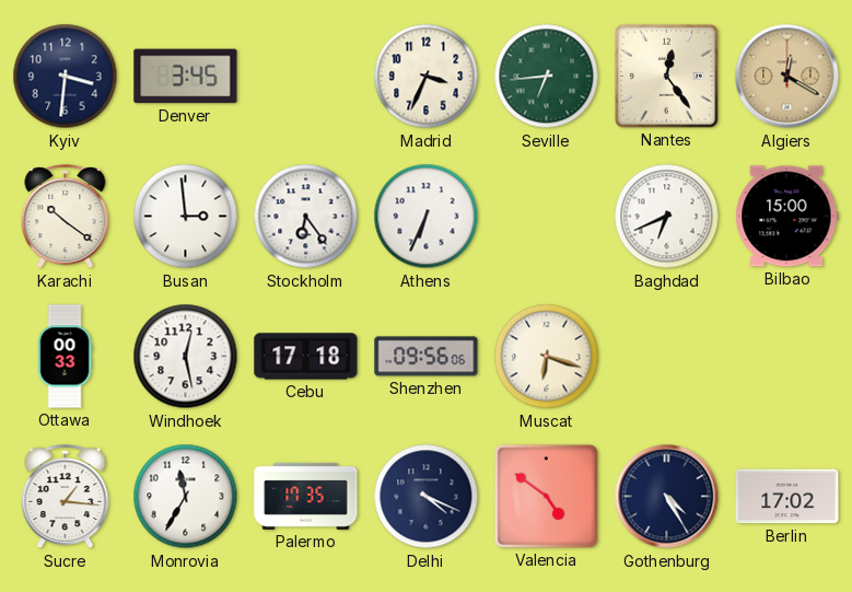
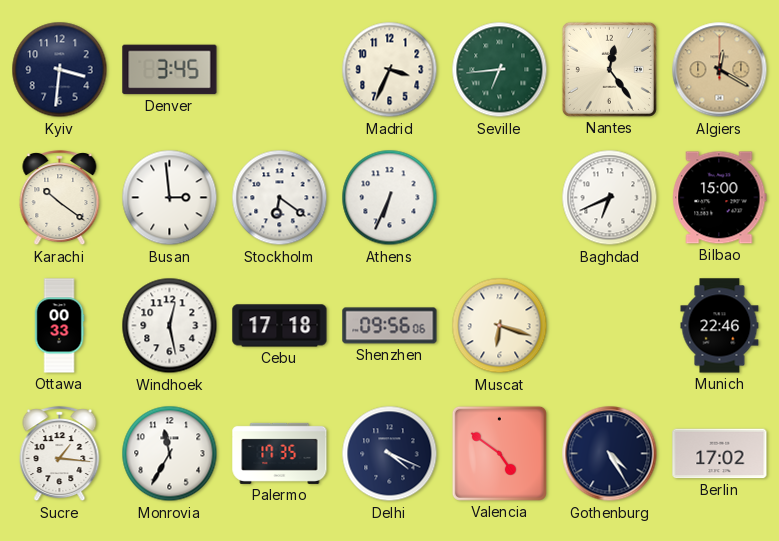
Stockholm: 6:24 -> 6:21
Munich: none -> 22:46
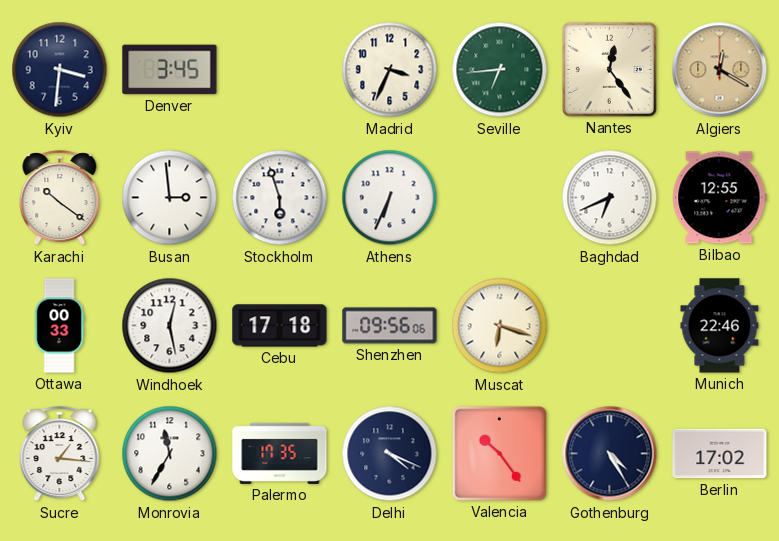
Stockholm: 6:21 -> 5:57
Bilbao: 15:00 -> 12:55
Valencia: 4:51 -> 10:24
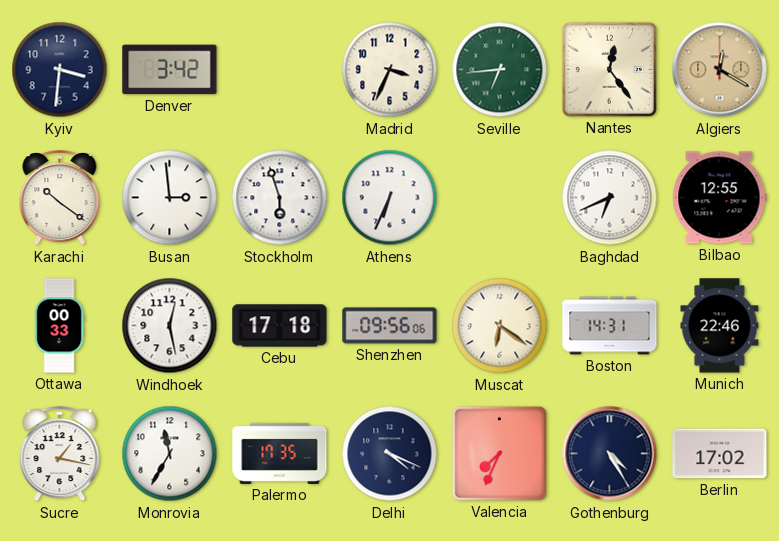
Denver: 3:45 -> 3:42
Muscat: 6:18 -> 6:21
Boston: none -> 14:31
Sucre: 1:16 -> 1:17
Valencia: 10:24 -> 7:34
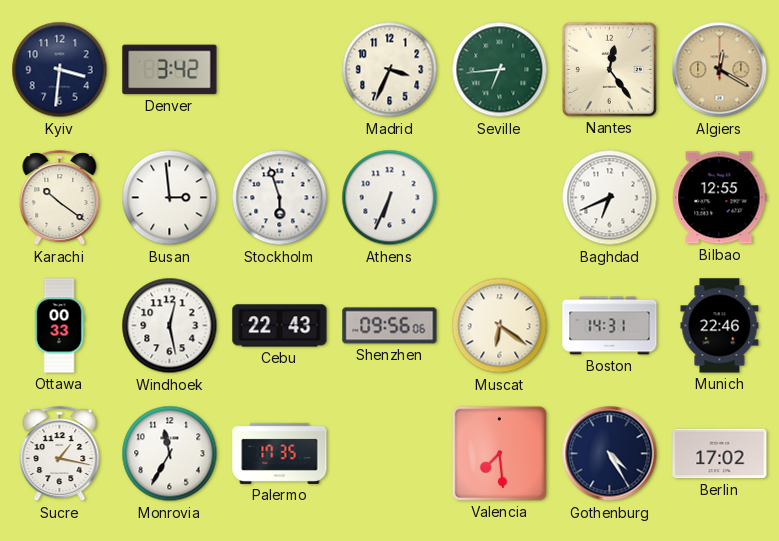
Cebu: 17:18 -> 22:43
Delhi: 4:19 -> none
Valencia: 7:34 -> 7:29
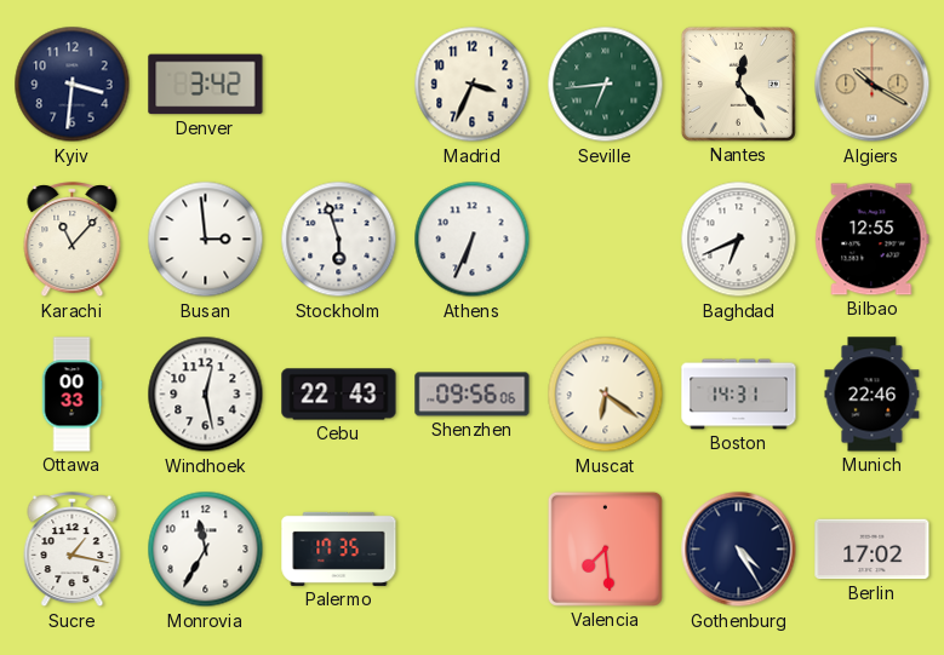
Algiers: 12:20 -> 10:20
Karachi: 10:21 -> 11:07
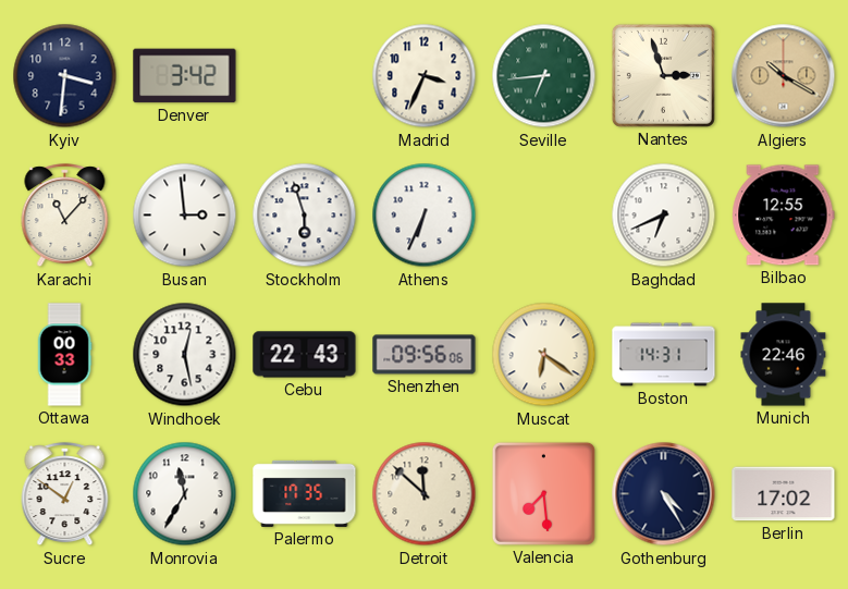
Nantes: 12:24 -> 2:57
Sucre: 1:17 -> 12:51
Detroit: none -> 11:52
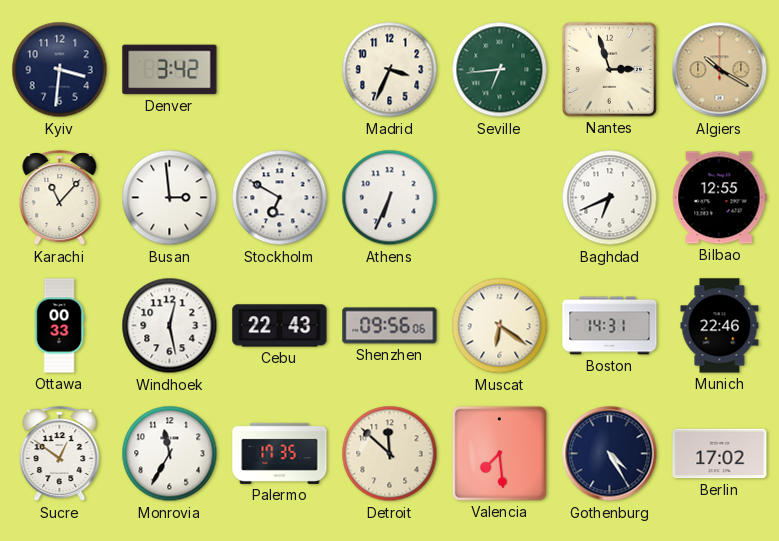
Stockholm: 5:57 -> 6:50
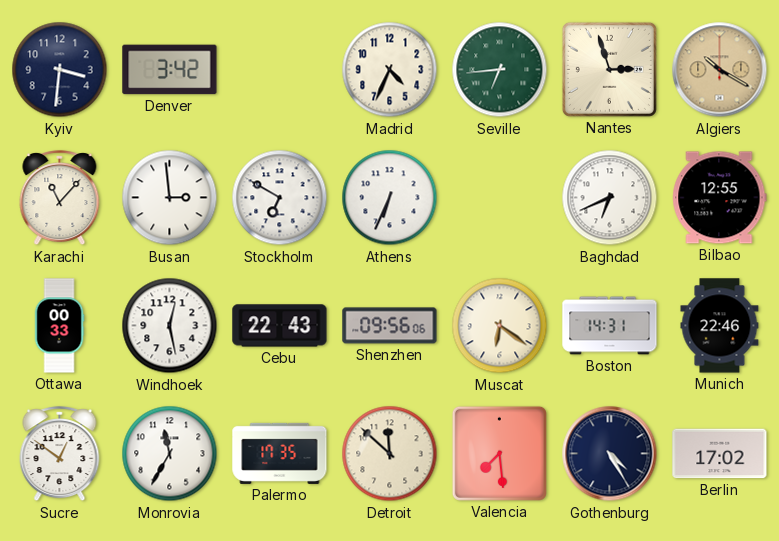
Madrid: 3:34 -> 4:34
